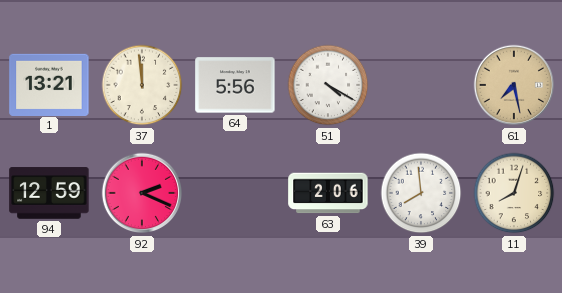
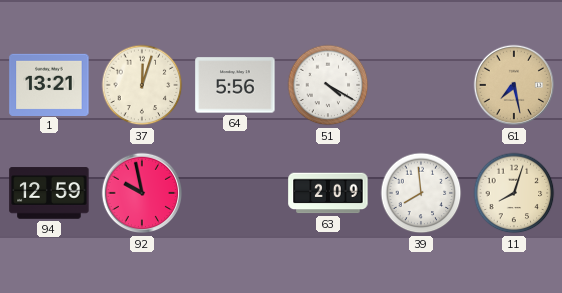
37: 11:59 -> 12:03
92: 2:19 -> 9:58
63: 2:06 -> 2:09
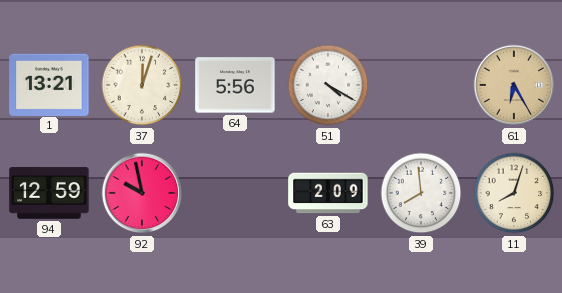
61: 7:28 -> 6:25
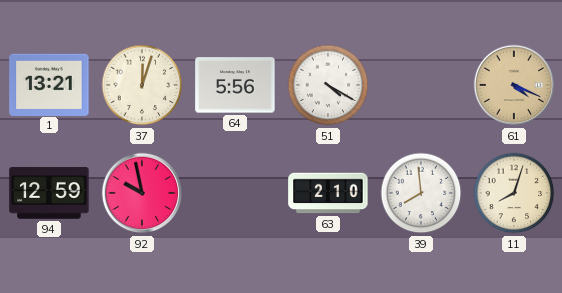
61: 6:25 -> 4:19
63: 2:09 -> 2:10
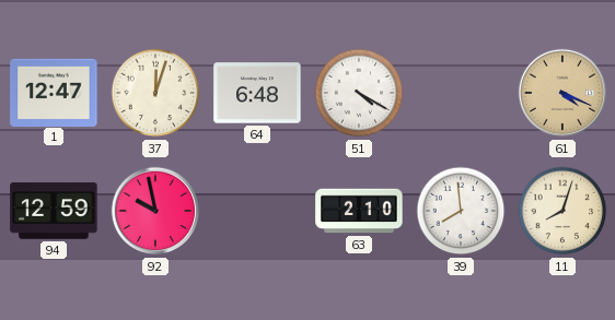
1: 13:21 -> 12:47
64: 5:56 -> 6:48
